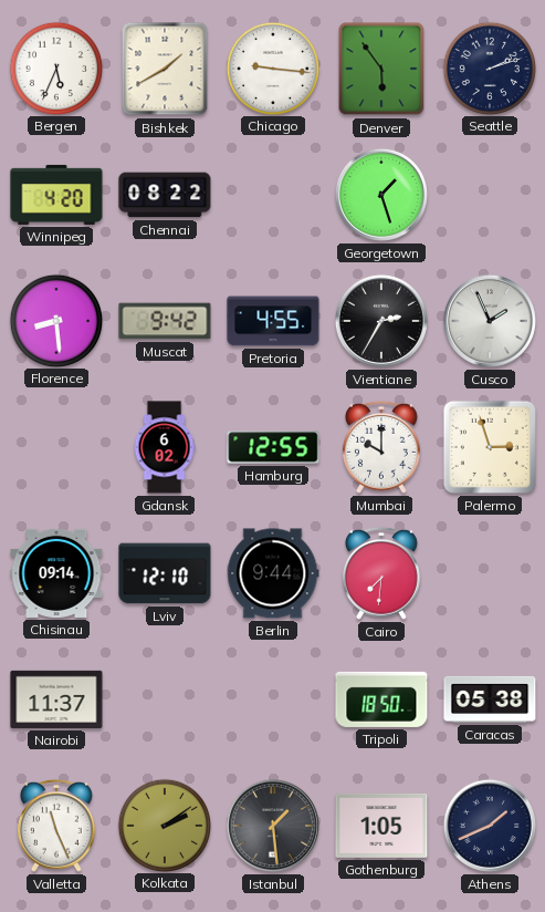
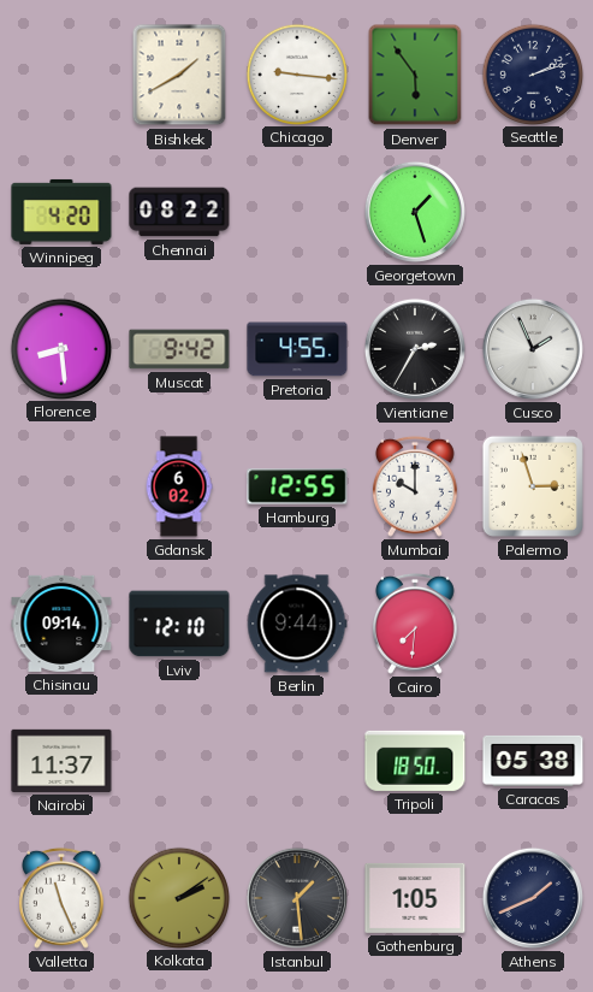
Bergen: 5:34 -> none
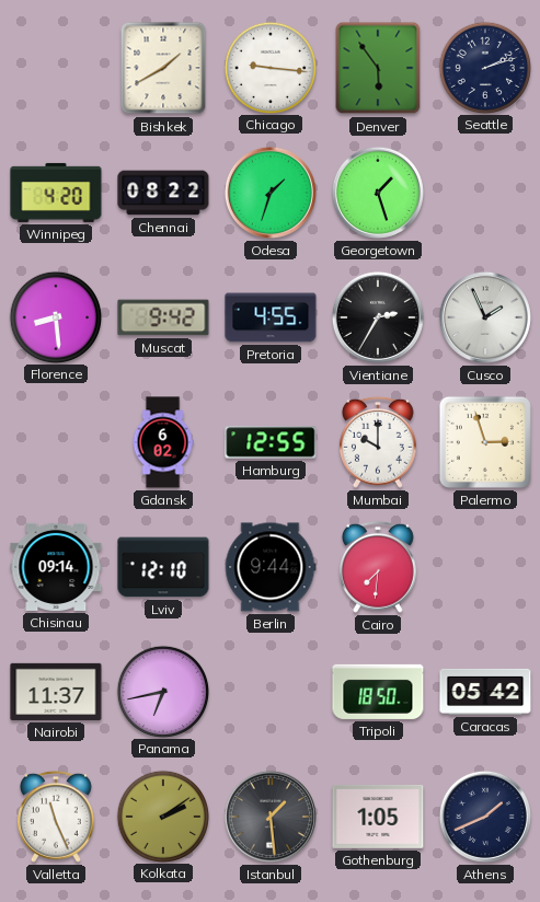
Odesa: none -> 1:33
Panama: none -> 6:43
Caracas: 05:38 -> 05:42
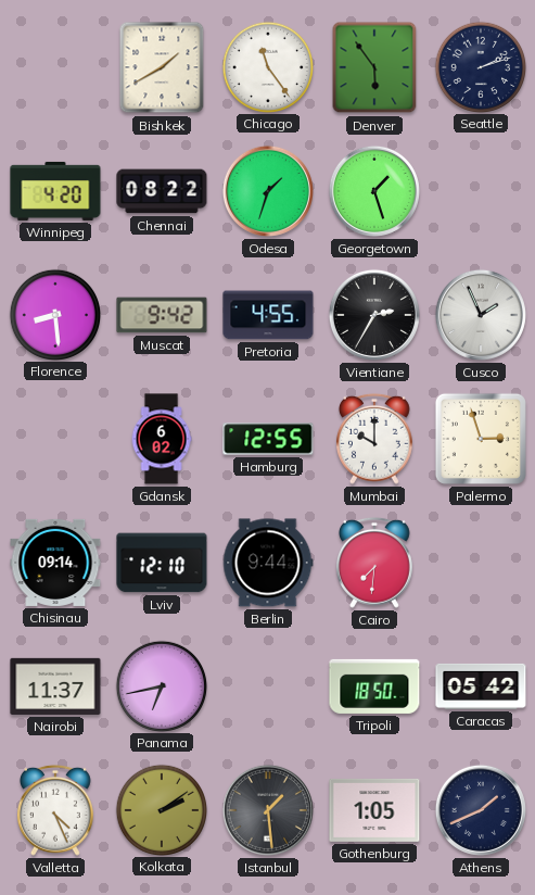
Chicago: 9:16 -> 11:24
Valletta: 11:26 -> 4:26
